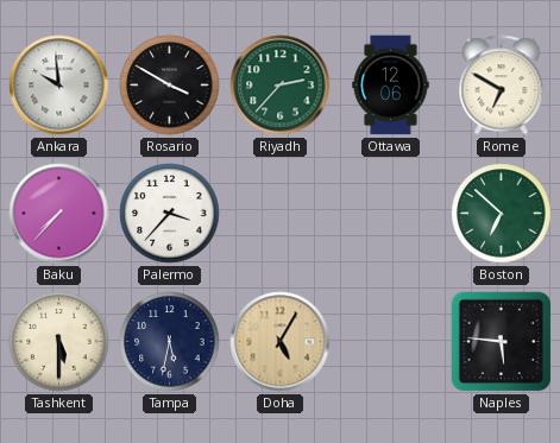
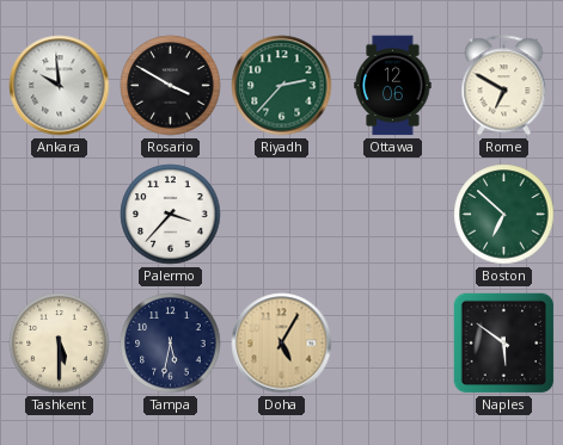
Baku: 7:37 -> none
Naples: 5:46 -> 5:51
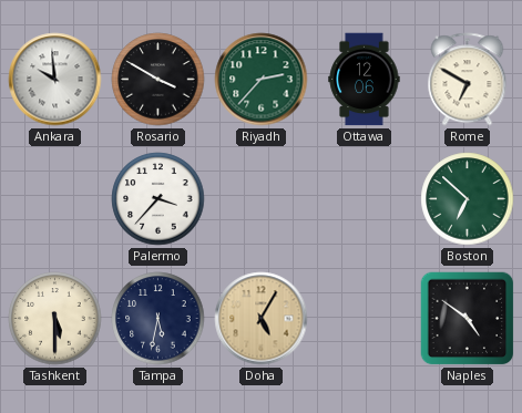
Naples: 5:51 -> 4:51
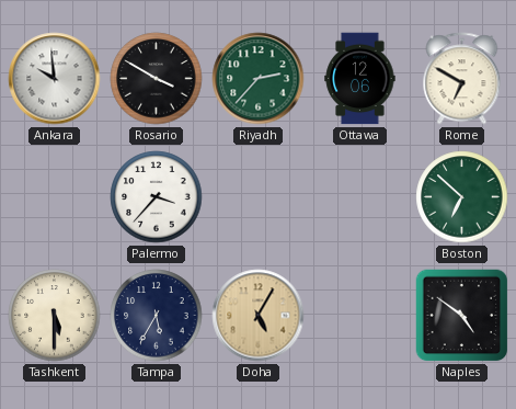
Tampa: 5:32 -> 5:35
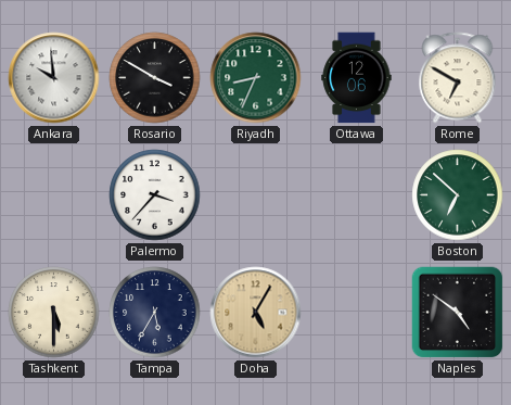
Riyadh: 2:37 -> 8:34
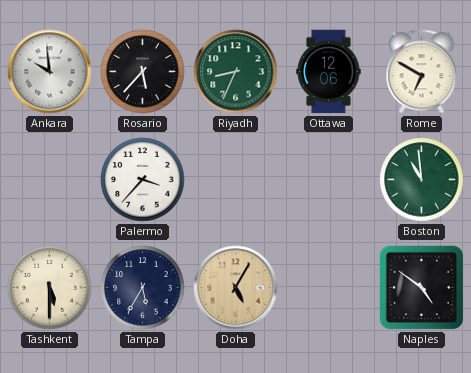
Rosario: 3:50 -> 5:37
Boston: 6:52 -> 10:59
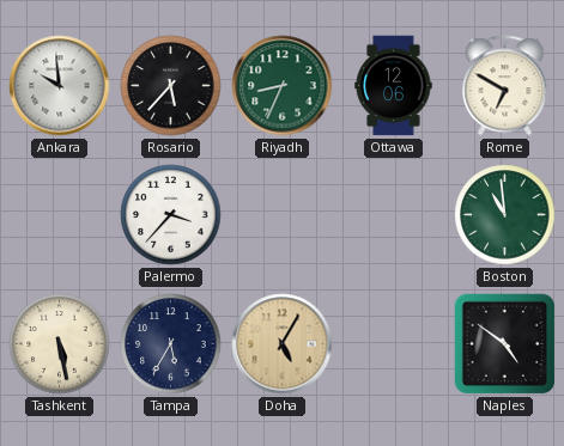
Tashkent: 5:30 -> 5:28
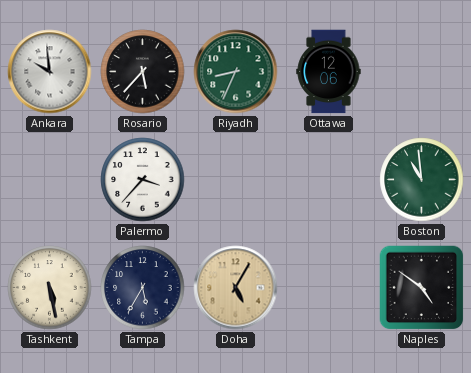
Rome: 6:50 -> none
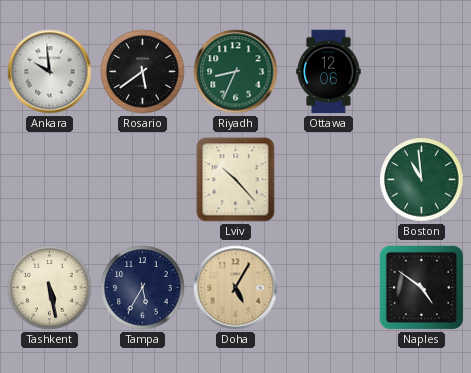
Rosario: 5:37 -> 5:39
Palermo: 3:37 -> none
Lviv: none -> 10:23
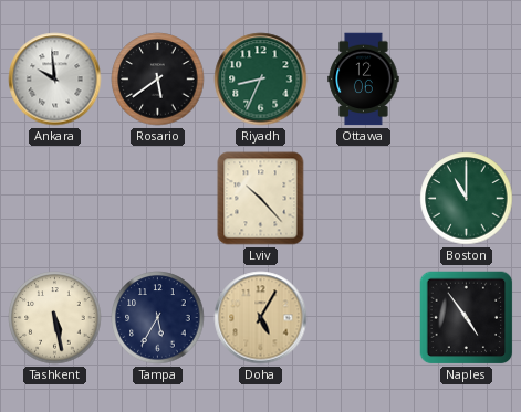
Boston: 10:59 -> 11:00
Naples: 4:51 -> 4:54
